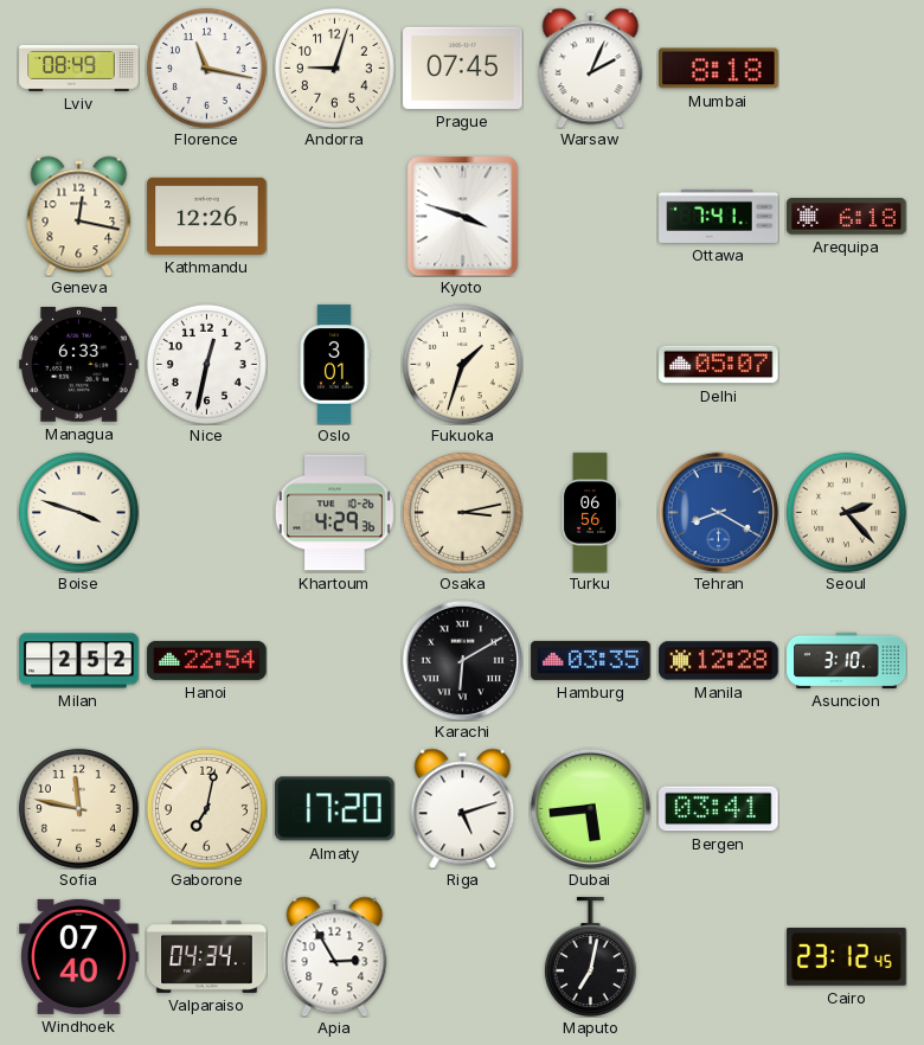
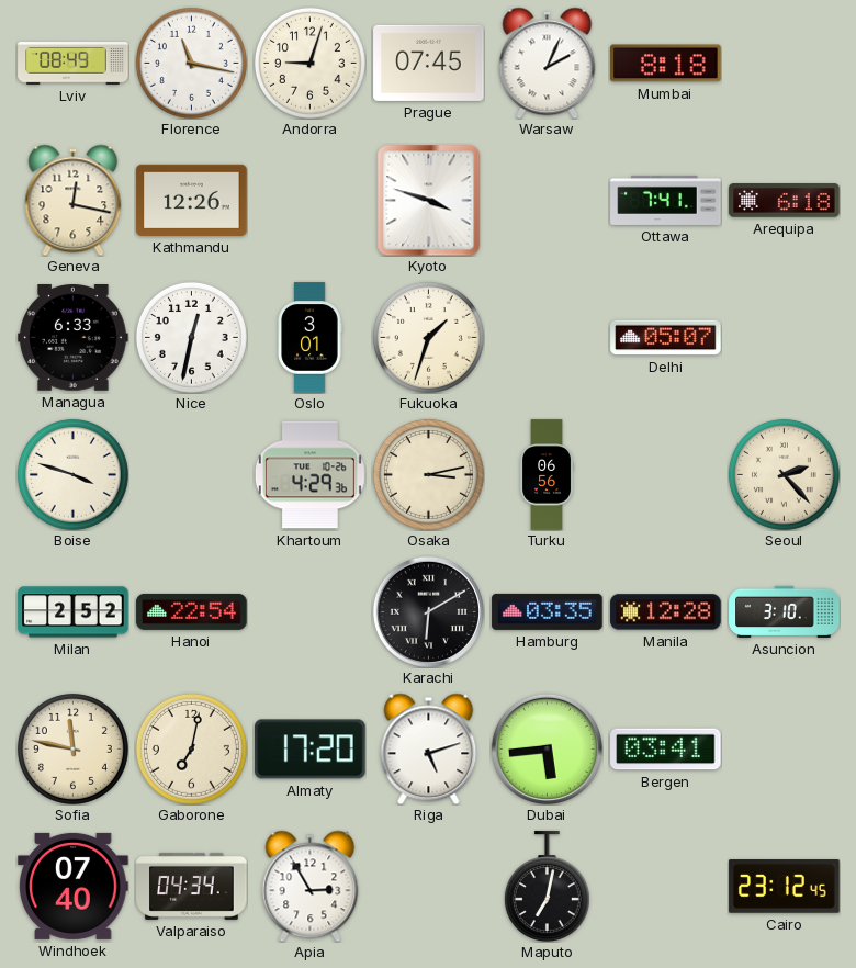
Tehran: 8:20 -> none
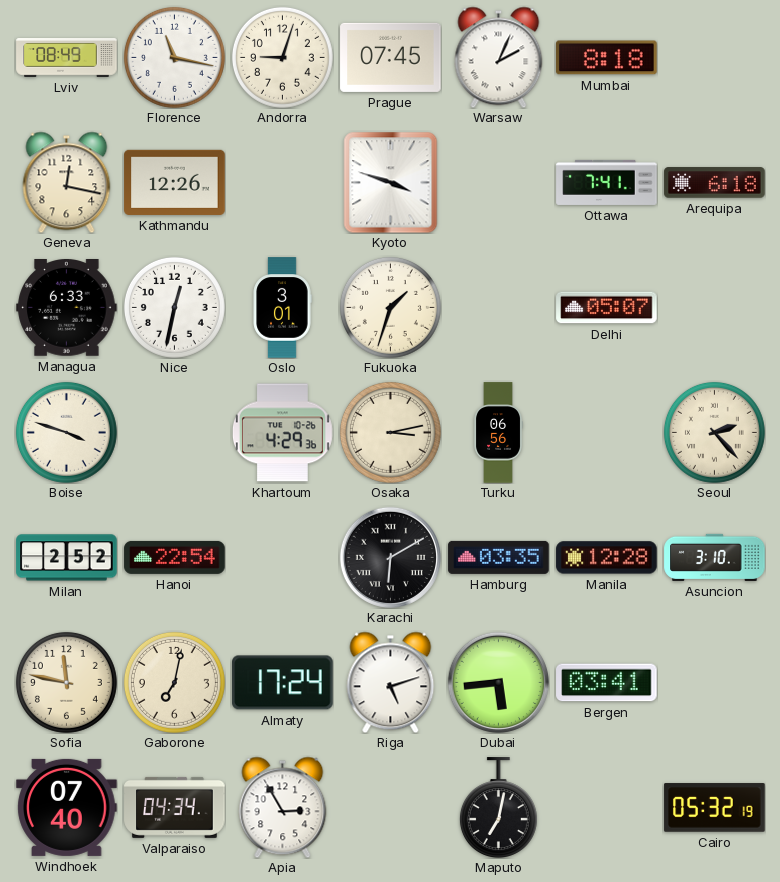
Almaty: 17:20 -> 17:24
Cairo: 23:12 -> 05:32
